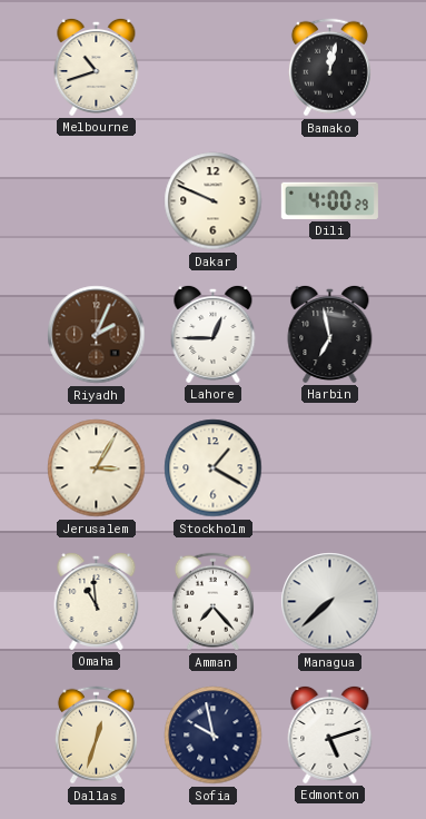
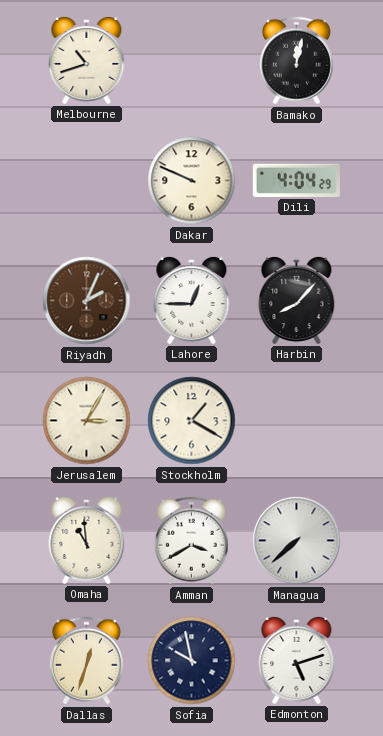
Dili: 4:00 -> 4:04
Harbin: 6:58 -> 8:07
Amman: 7:23 -> 3:40
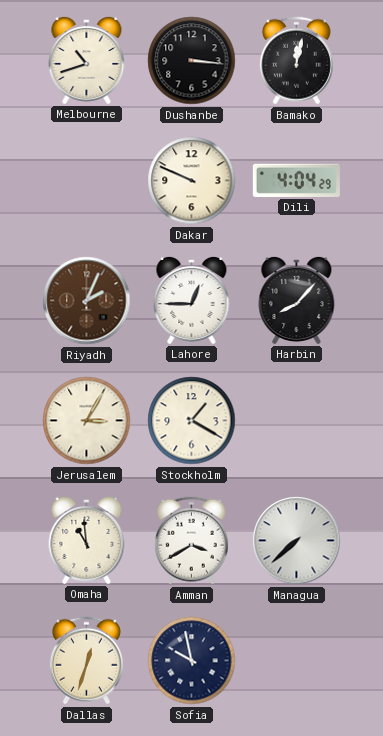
Dushanbe: none -> 3:16
Edmonton: 5:12 -> none
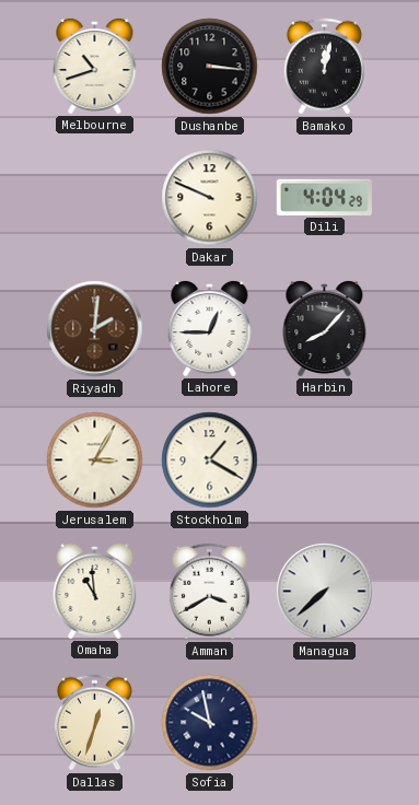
Riyadh: 2:04 -> 2:01
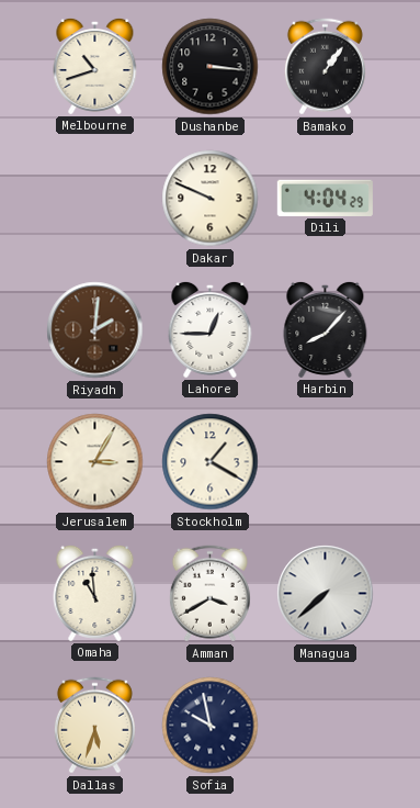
Bamako: 12:02 -> 1:06
Dallas: 12:33 -> 5:33
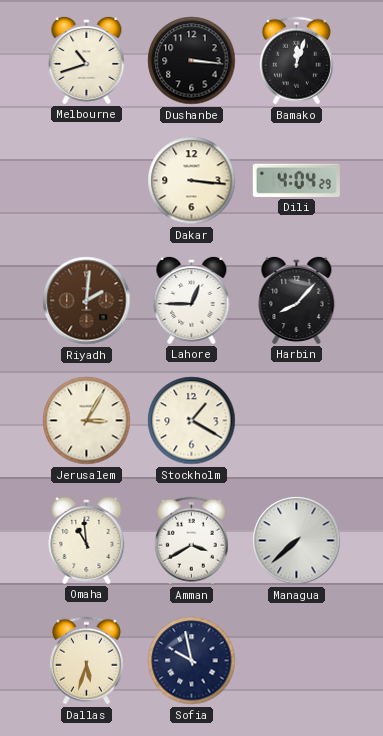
Bamako: 1:06 -> 12:03
Dakar: 9:49 -> 3:16
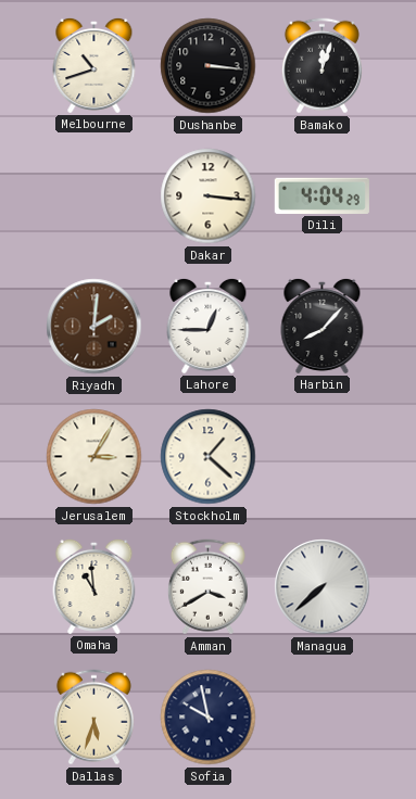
Stockholm: 1:20 -> 1:22
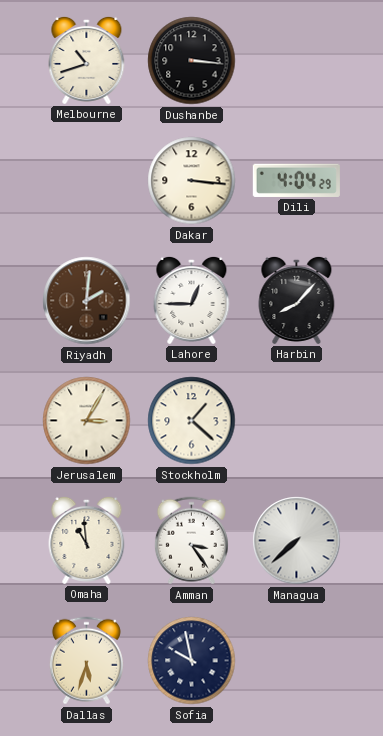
Bamako: 12:03 -> none
Amman: 3:40 -> 3:24
